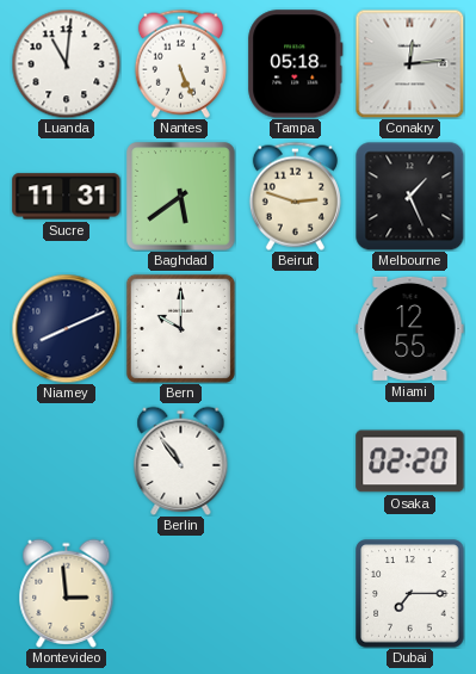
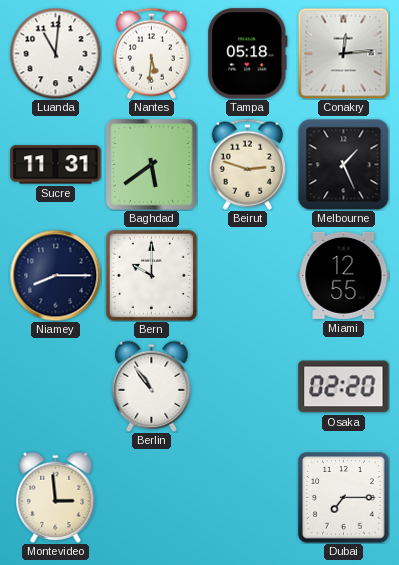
Nantes: 5:26 -> 5:31
Niamey: 8:11 -> 8:15
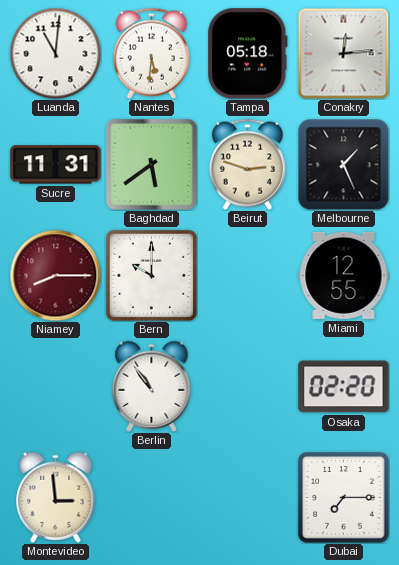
Niamey dial: navy -> burgundy
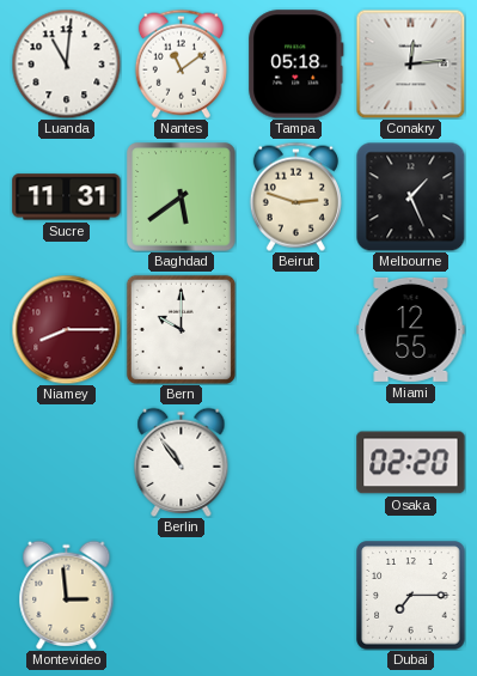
Nantes: 5:31 -> 11:09
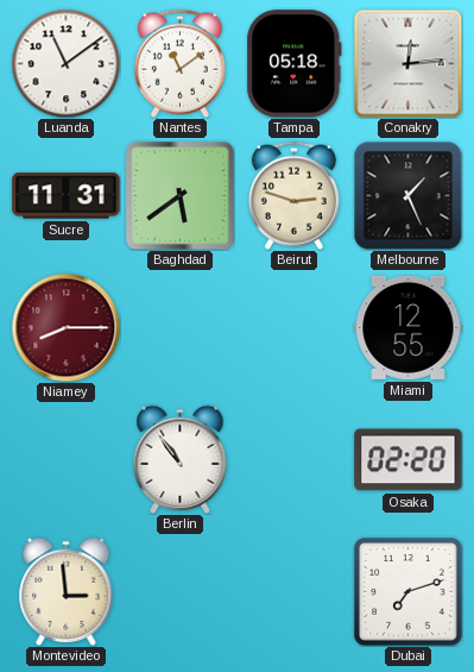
Luanda: 11:01 -> 11:09
Bern: 10:00 -> none
Dubai: 7:15 -> 7:12
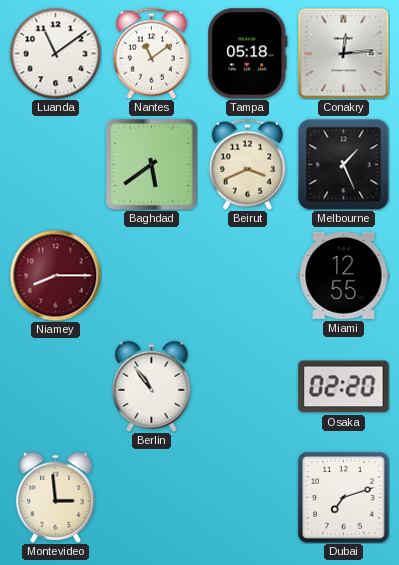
Sucre: 11:31 -> none
Beirut: 2:48 -> 3:41
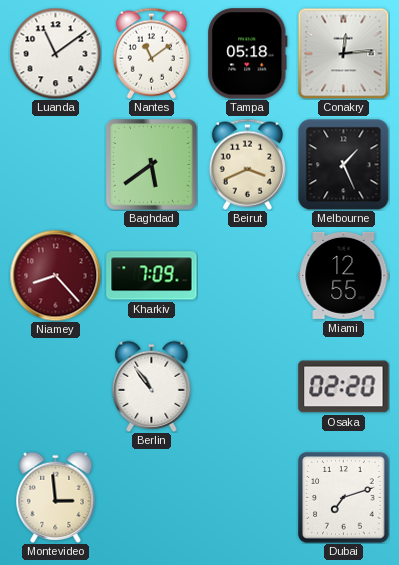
Niamey: 8:15 -> 8:23
Kharkiv: none -> 7:09
